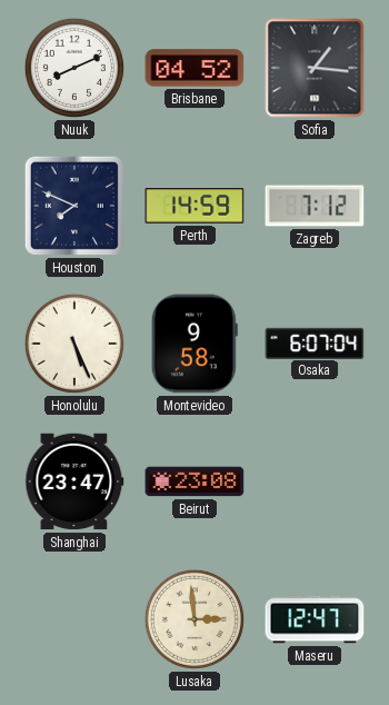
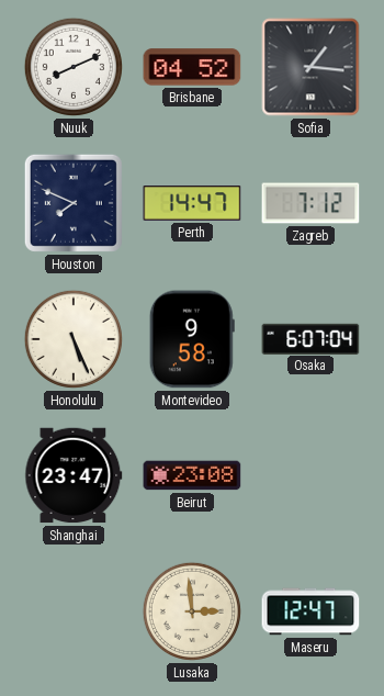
Perth: 14:59 -> 14:47
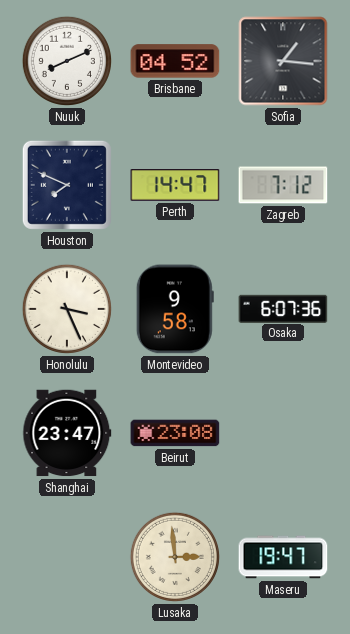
Honolulu: 5:26 -> 3:26
Osaka: 6:07:04 -> 6:07:36
Maseru: 12:47 -> 19:47
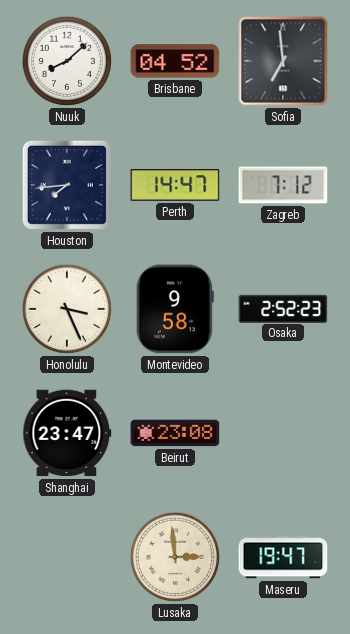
Nuuk: 8:11 -> 8:08
Sofia: 1:16 -> 6:59
Houston: 7:49 -> 7:44
Osaka: 6:07 -> 2:52
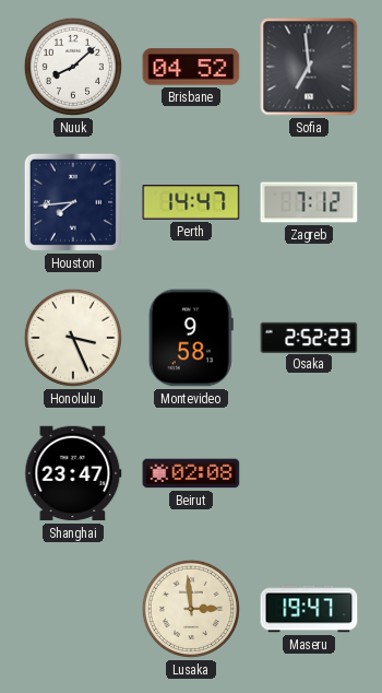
Beirut: 23:08 -> 02:08
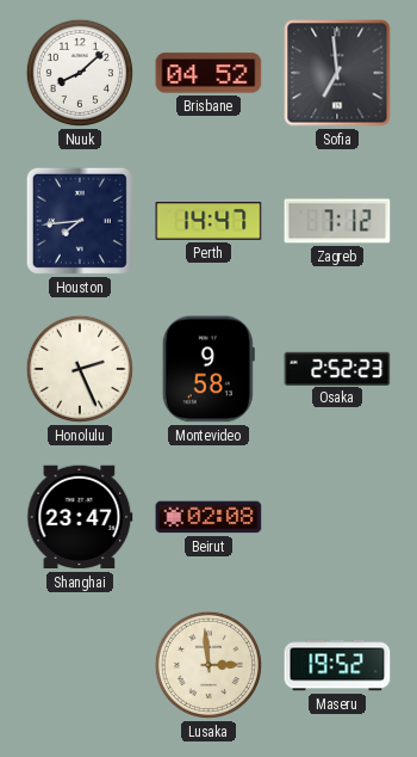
Honolulu: 3:26 -> 2:26
Maseru: 19:47 -> 19:52
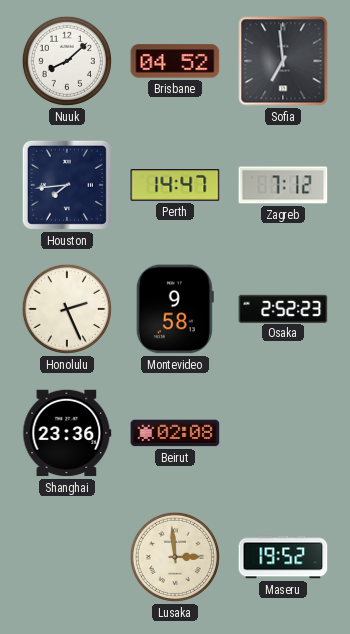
Shanghai: 23:47 -> 23:36
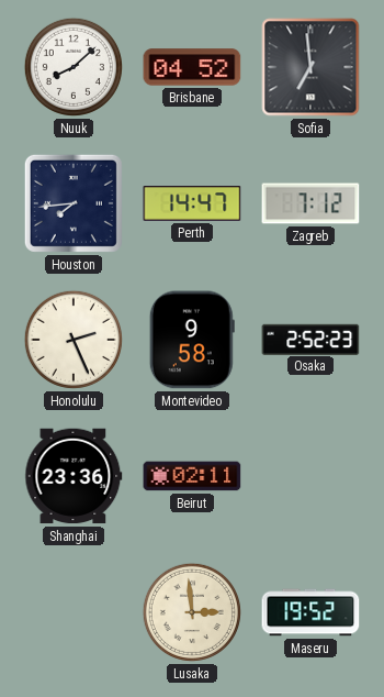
Beirut: 02:08 -> 02:11
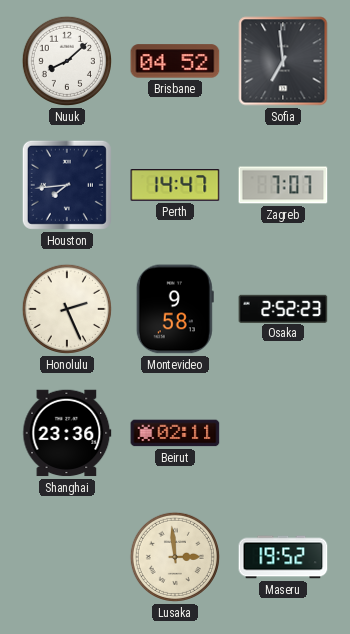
Zagreb: 7:12 -> 7:07
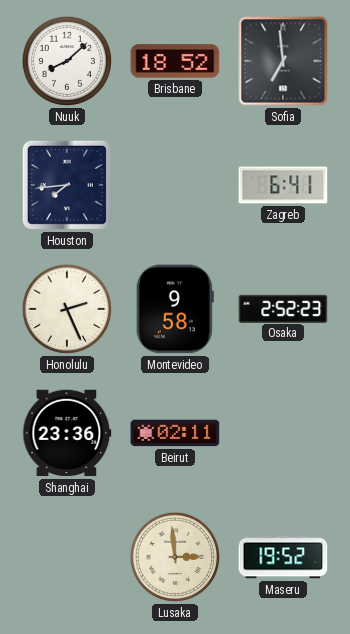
Brisbane: 04:52 -> 18:52
Perth: 14:47 -> none
Zagreb: 7:07 -> 6:41
